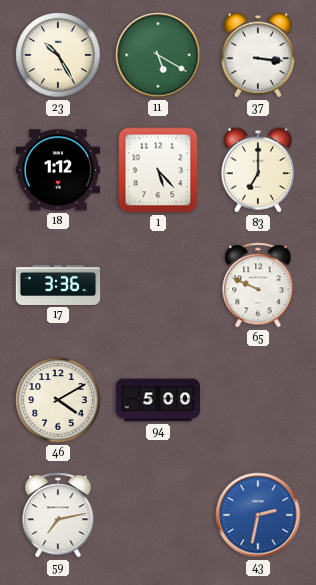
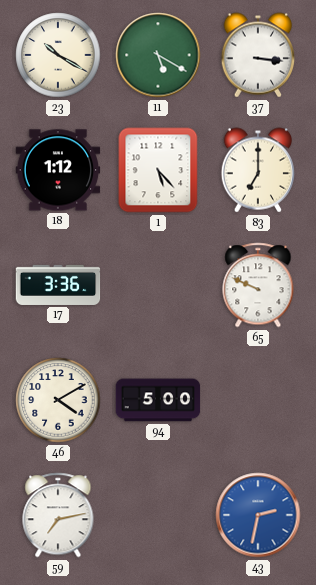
23: 10:25 -> 10:20
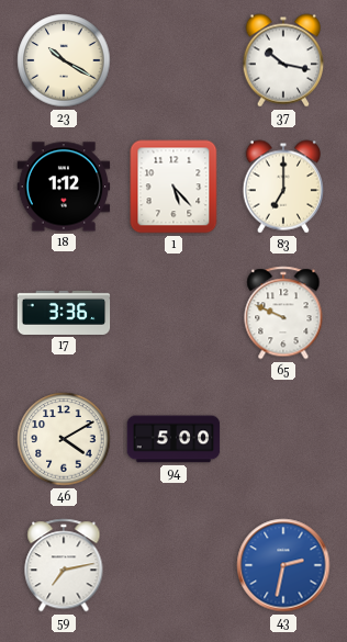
11: 5:20 -> none
37: 3:16 -> 10:17
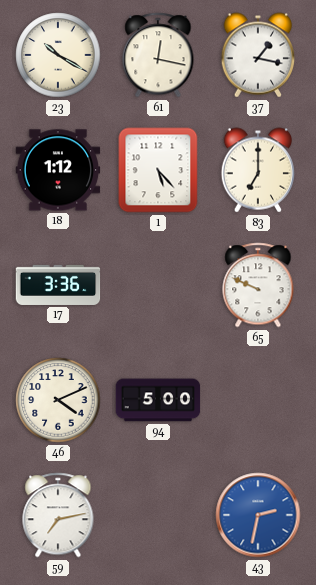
61: none -> 12:17
37: 10:17 -> 1:17
46: 4:10 -> 4:11
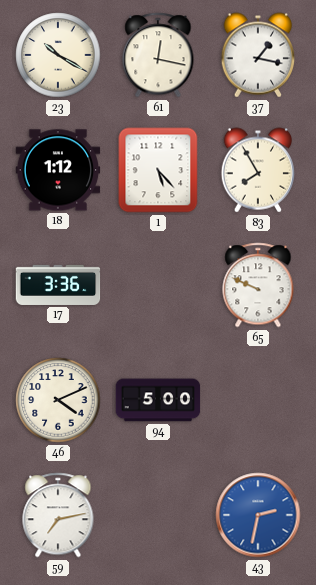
83: 7:00 -> 7:55
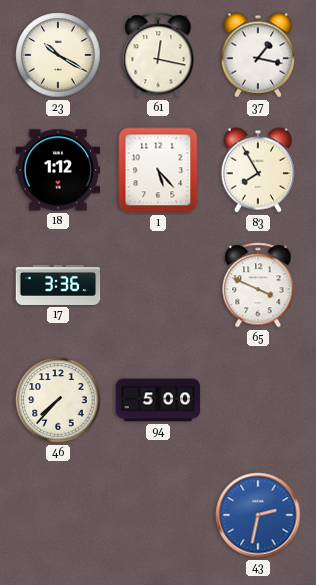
65: 9:49 -> 3:49
46: 4:11 -> 7:37
59: 7:13 -> none
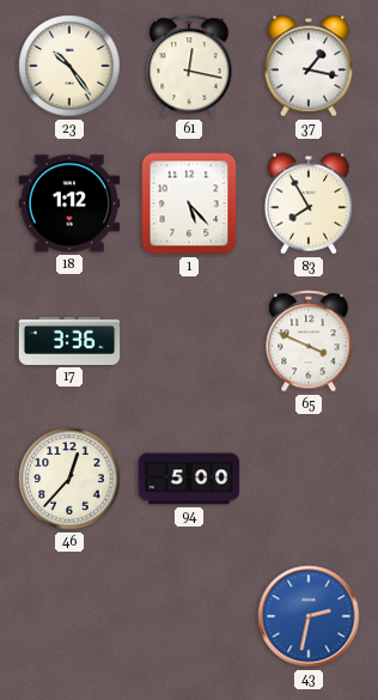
23: 10:20 -> 10:24
46: 7:37 -> 12:37
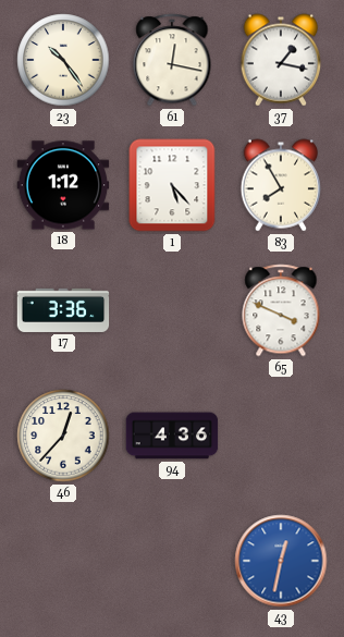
94: 5:00 -> 4:36
43: 2:32 -> 12:32
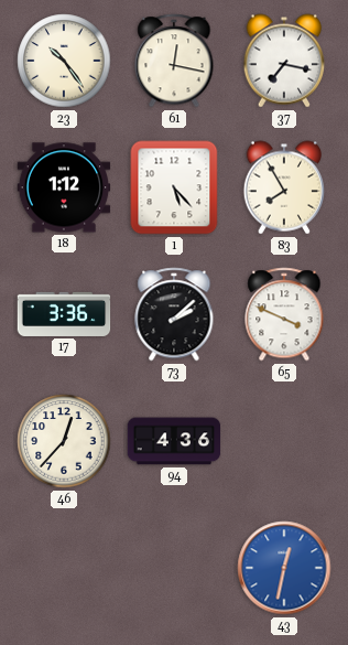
37: 1:17 -> 7:17
73: none -> 2:08
